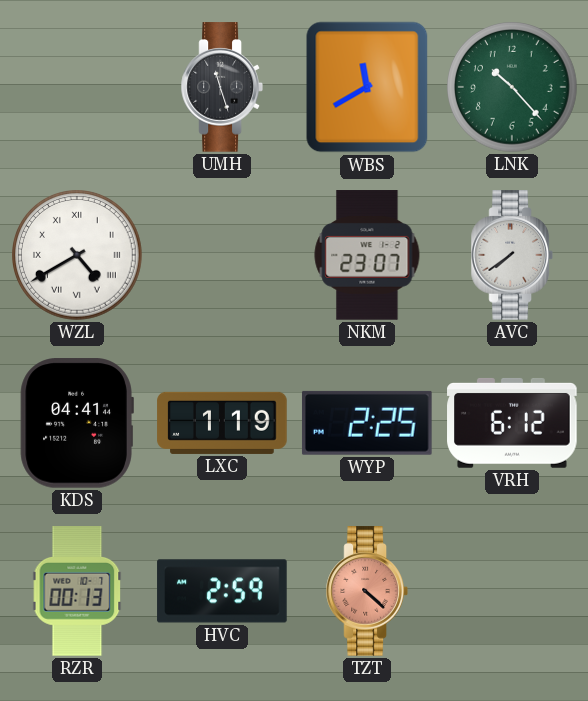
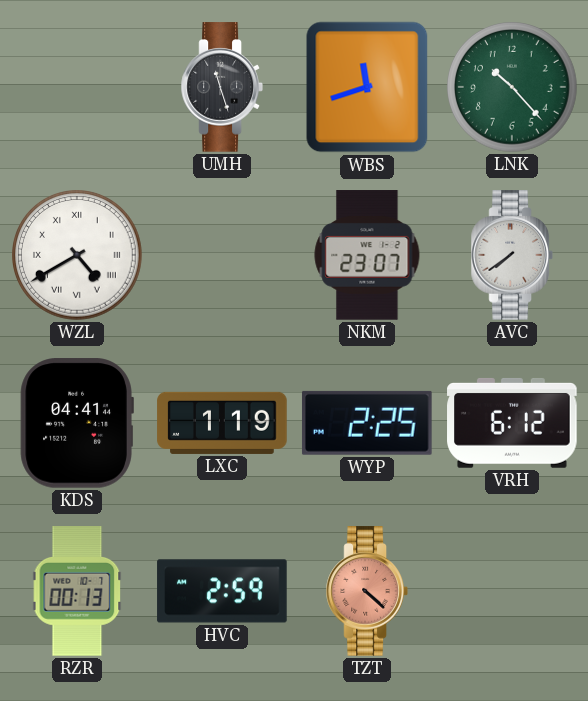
WBS: 11:40 -> 11:42
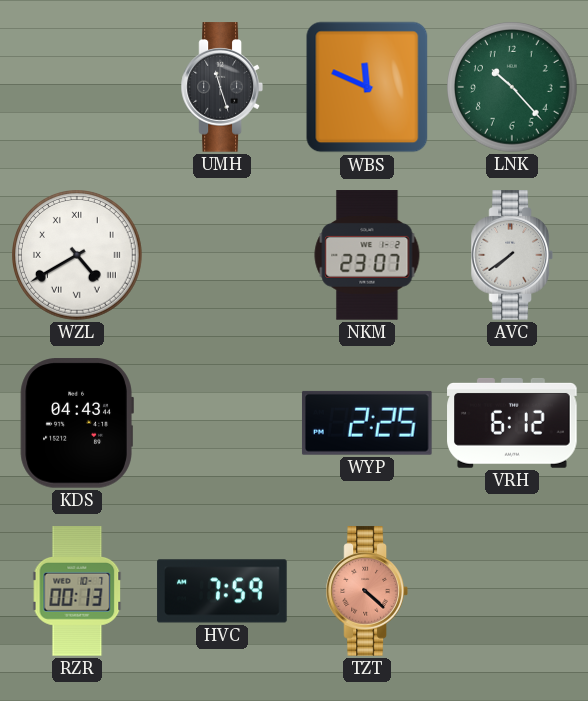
WBS: 11:42 -> 11:49
KDS: 04:41 -> 04:43
LXC: 1:19 -> none
HVC: 2:59 -> 7:59
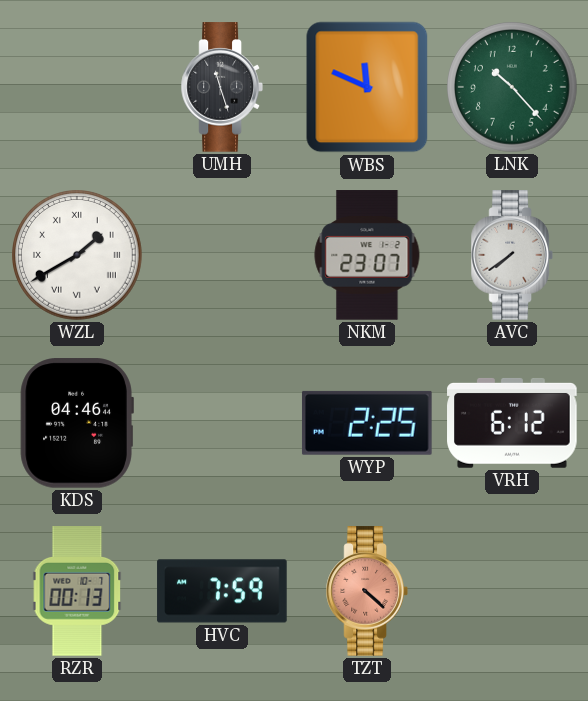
WZL: 4:40 -> 1:40
KDS: 04:43 -> 04:46
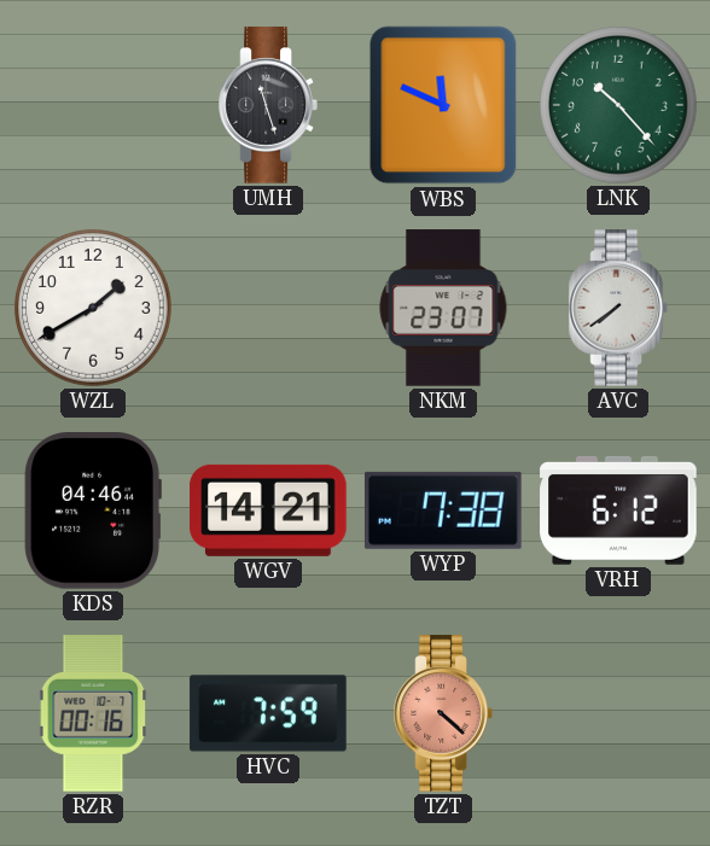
WZL numerals: Roman -> Arabic
WGV: none -> 14:21
WYP: 2:25 -> 7:38
RZR: 00:13 -> 00:16
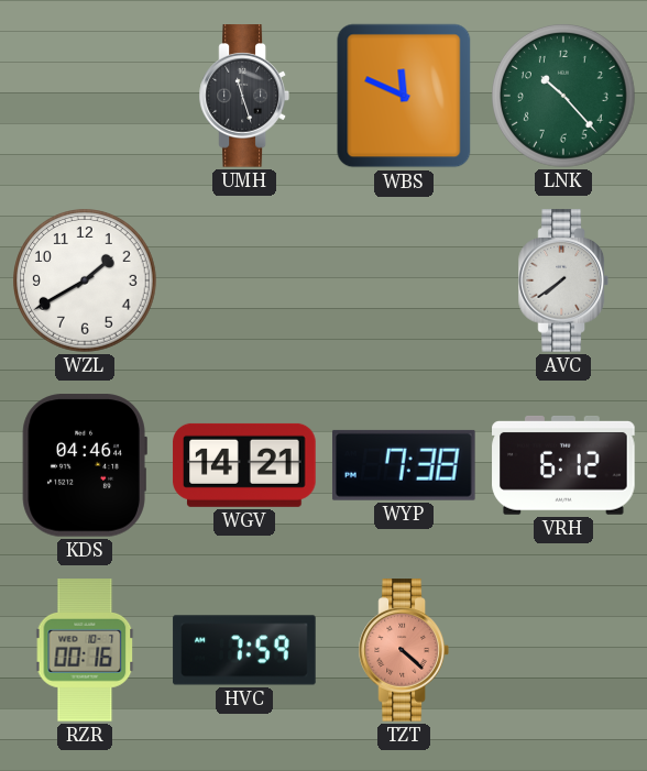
NKM: 23:07 -> none
